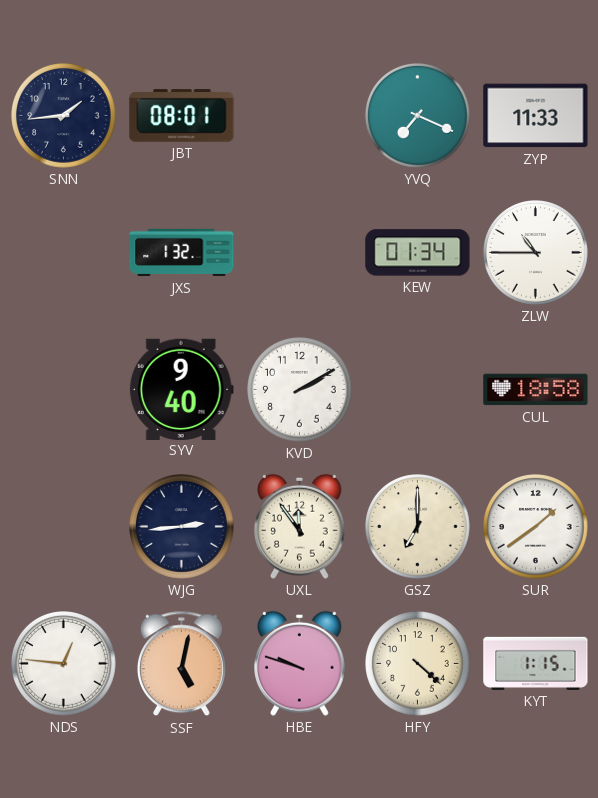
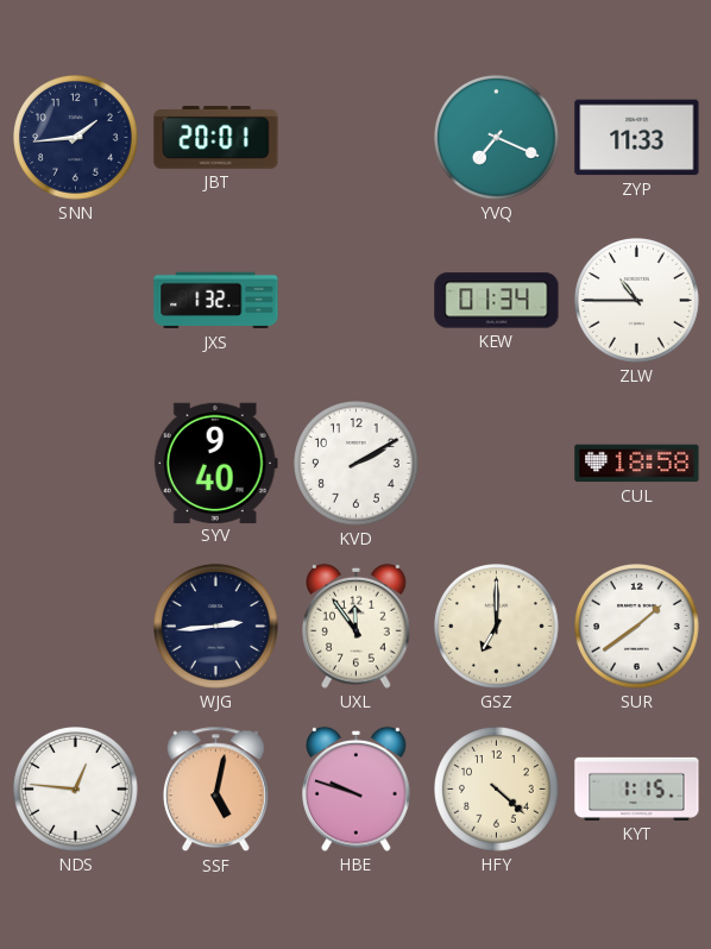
JBT: 08:01 -> 20:01
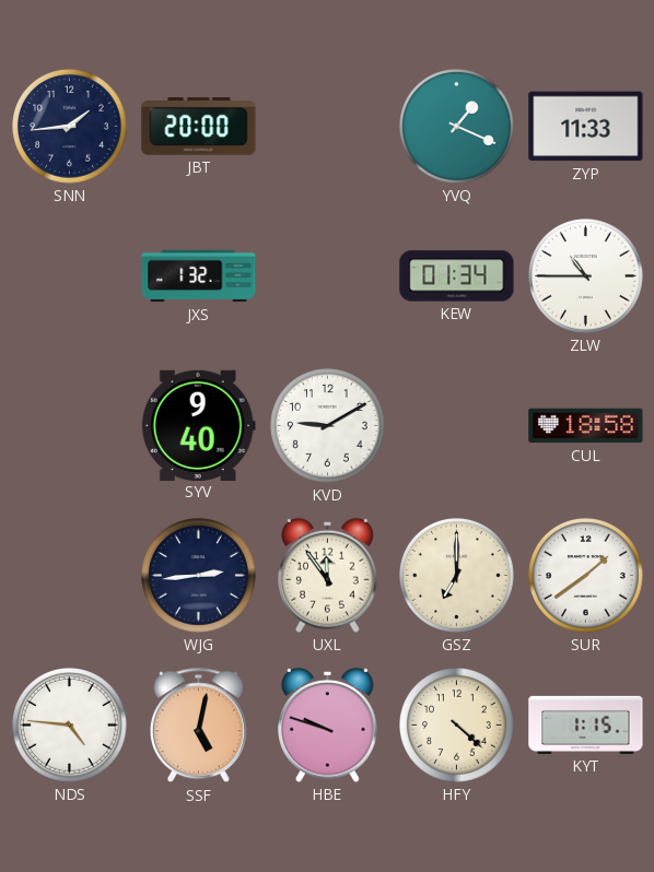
JBT: 20:01 -> 20:00
YVQ: 7:19 -> 1:19
KVD: 2:10 -> 9:10
NDS: 12:46 -> 4:46
